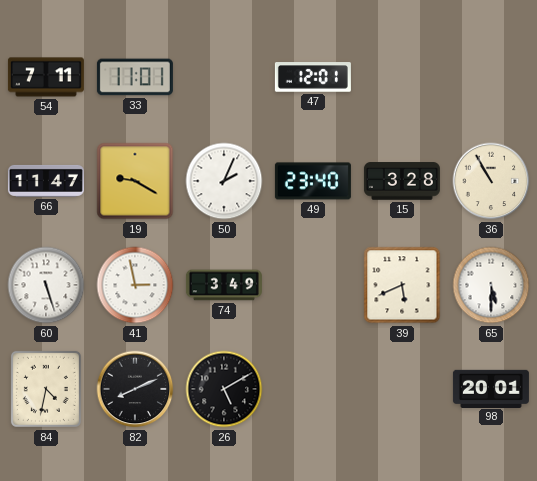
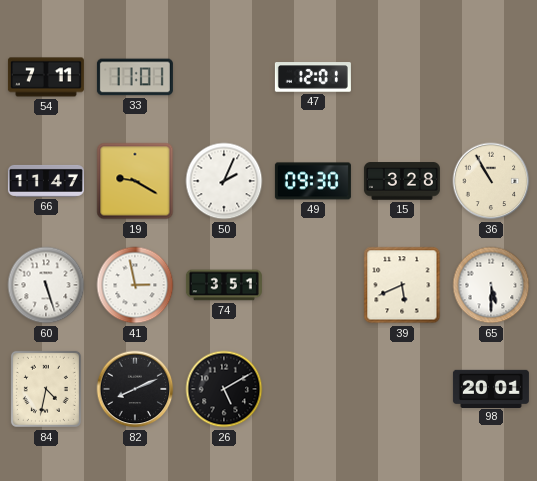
49: 23:40 -> 09:30
74: 3:49 -> 3:51
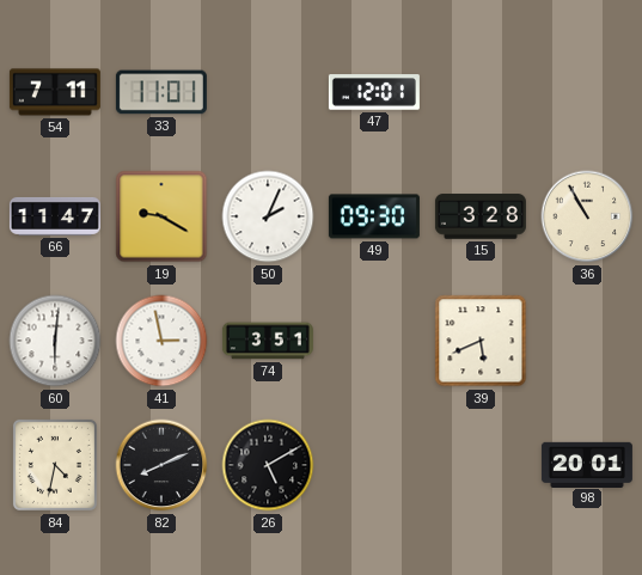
60: 5:27 -> 6:01
65: 5:30 -> none
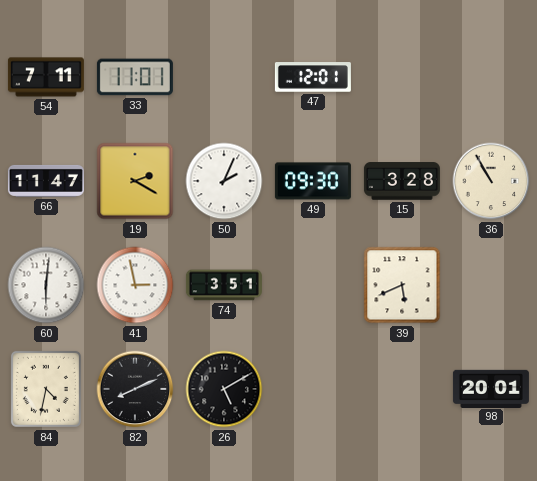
19: 9:20 -> 2:20
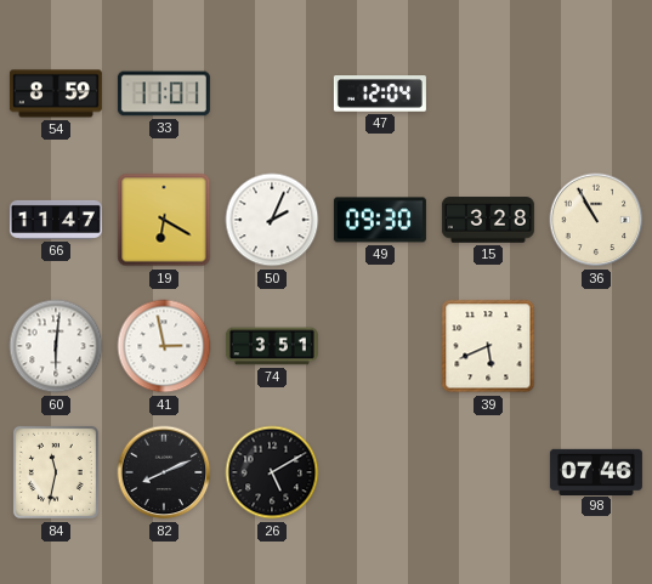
54: 7:11 -> 8:59
47: 12:01 -> 12:04
19: 2:20 -> 6:20
84: 4:32 -> 11:32
98: 20:01 -> 07:46
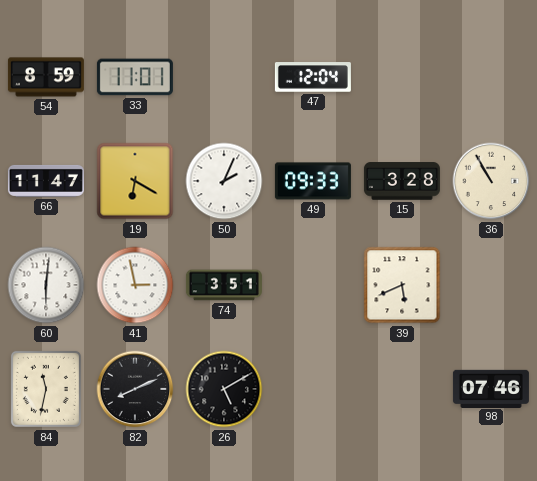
49: 09:30 -> 09:33
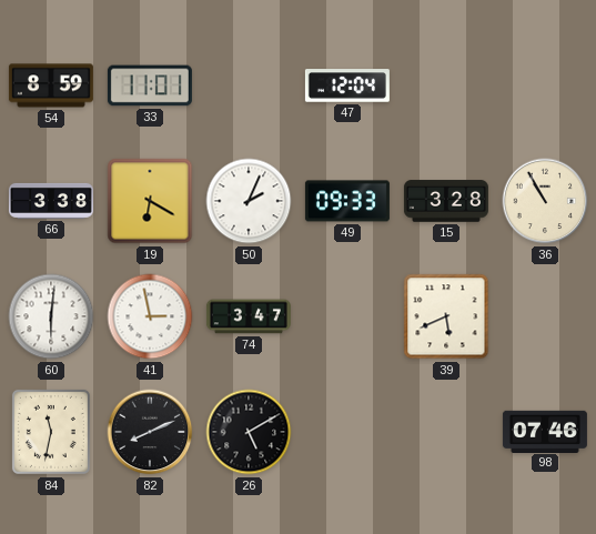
66: 11:47 -> 3:38
74: 3:51 -> 3:47
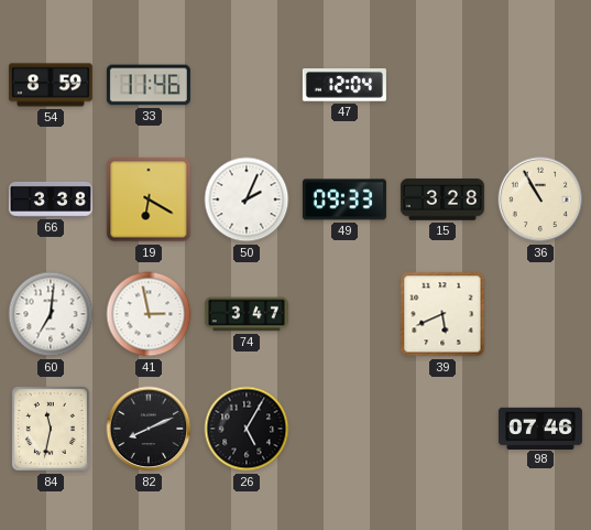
33: 11:01 -> 11:46
60: 6:01 -> 7:01
26: 5:10 -> 5:05
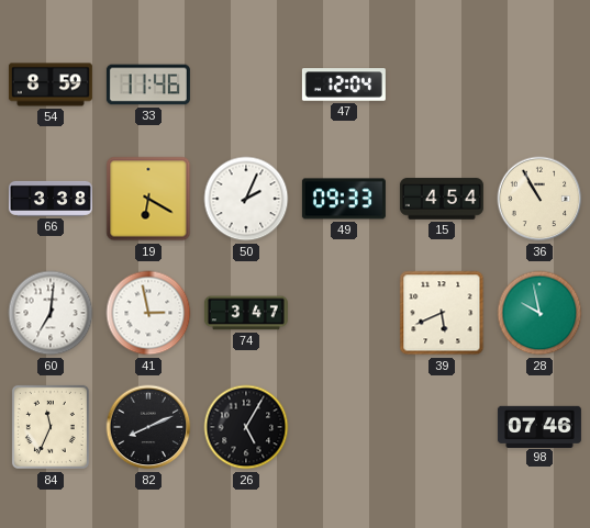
15: 3:28 -> 4:54
28: none -> 9:58
84: 11:32 -> 11:34
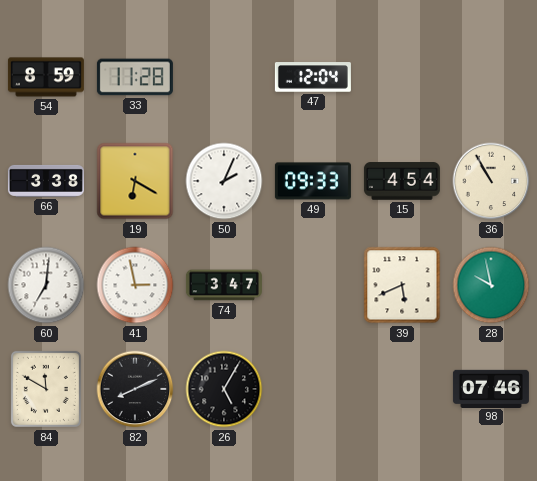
33: 11:46 -> 11:28
84: 11:34 -> 11:50
